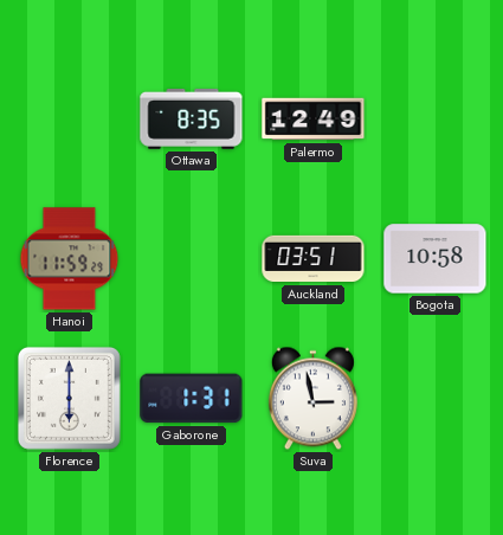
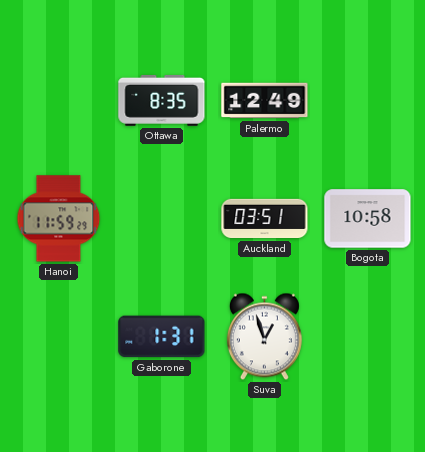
Florence: 6:00 -> none
Suva: 2:58 -> 12:57
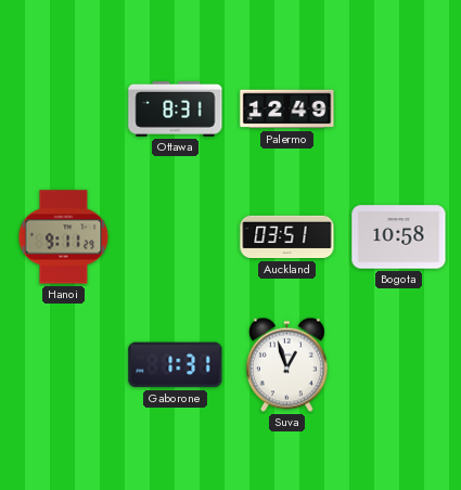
Ottawa: 8:35 -> 8:31
Hanoi: 11:59 -> 9:11
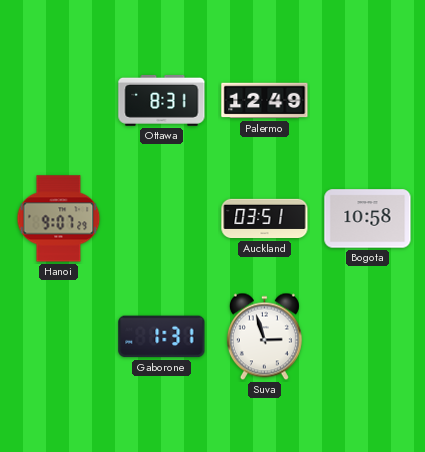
Hanoi: 9:11 -> 9:07
Suva: 12:57 -> 2:57
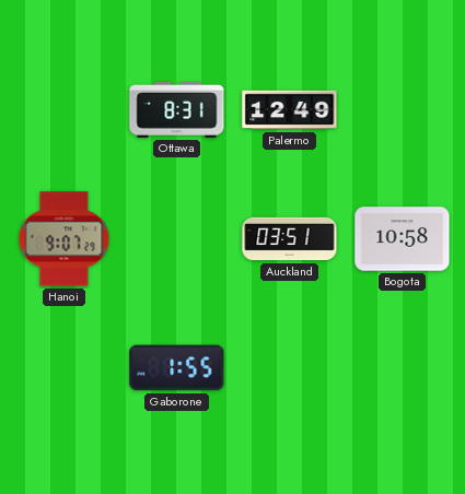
Gaborone: 1:31 -> 1:55
Suva: 2:57 -> none
